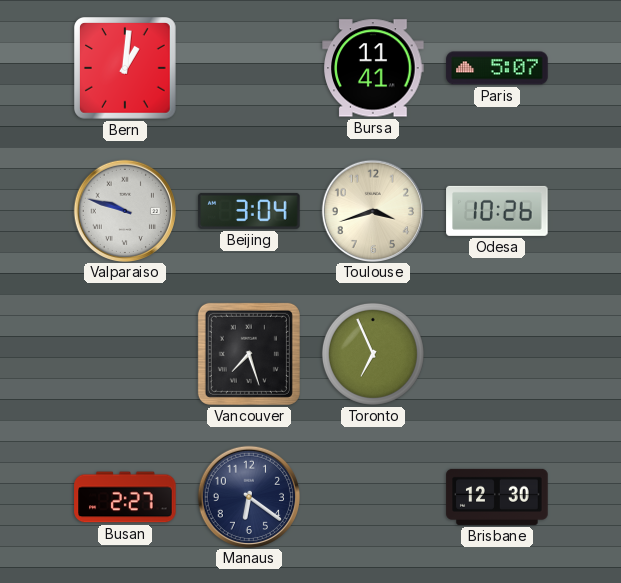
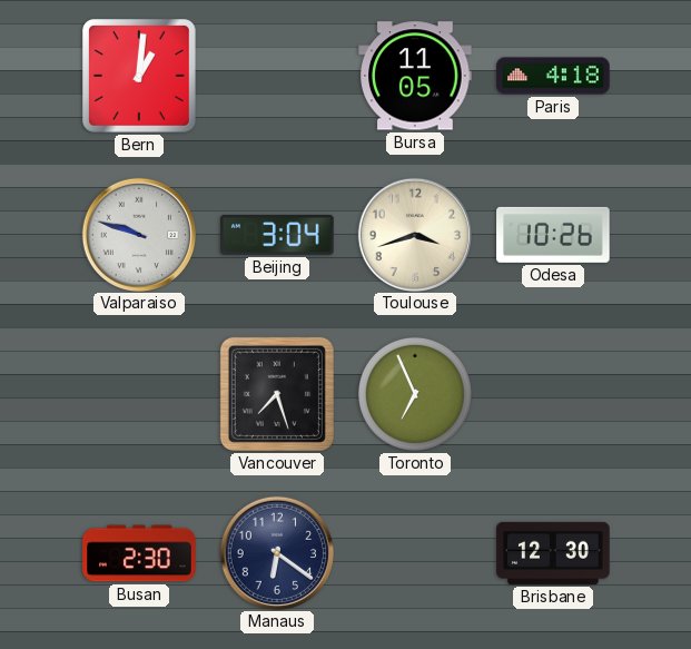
Bursa: 11:41 -> 11:05
Paris: 5:07 -> 4:18
Busan: 2:27 -> 2:30
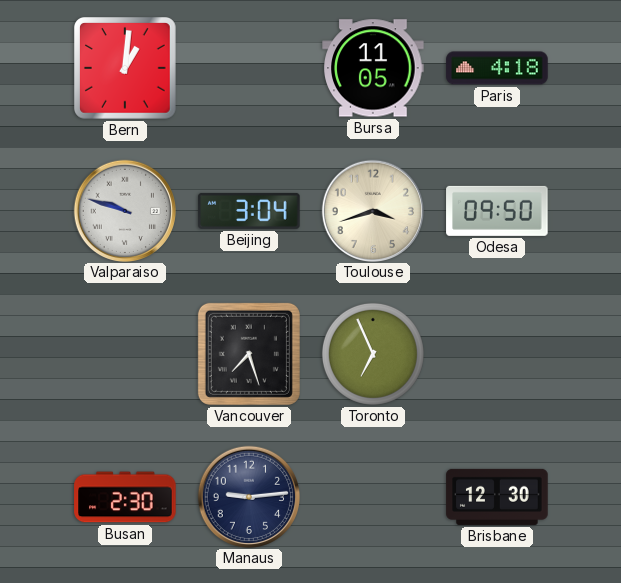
Odesa: 10:26 -> 09:50
Manaus: 6:21 -> 9:14
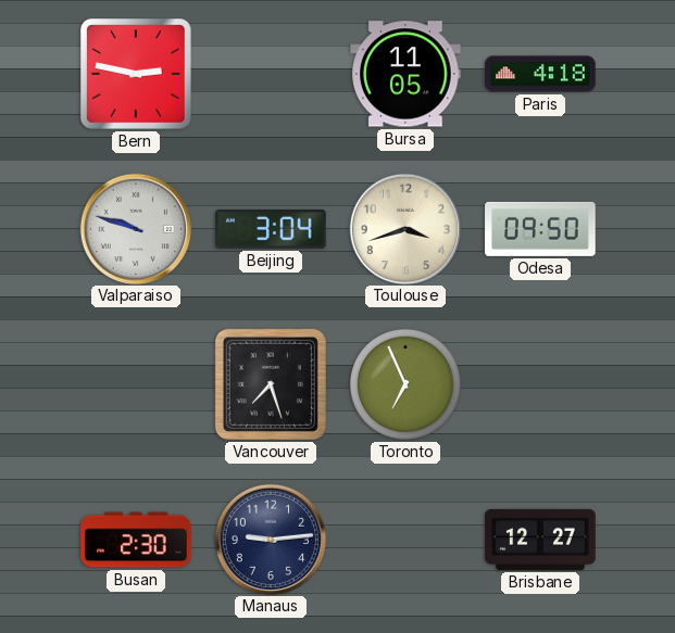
Bern: 1:01 -> 2:47
Brisbane: 12:30 -> 12:27
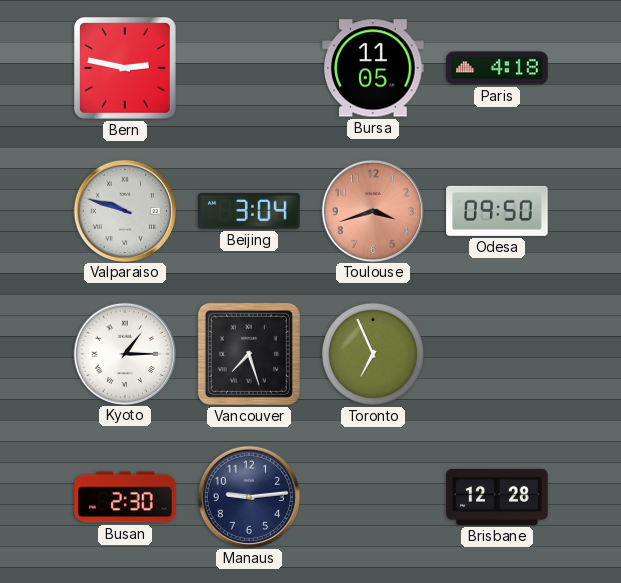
Toulouse dial: cream -> salmon
Kyoto: none -> 1:15
Brisbane: 12:27 -> 12:28
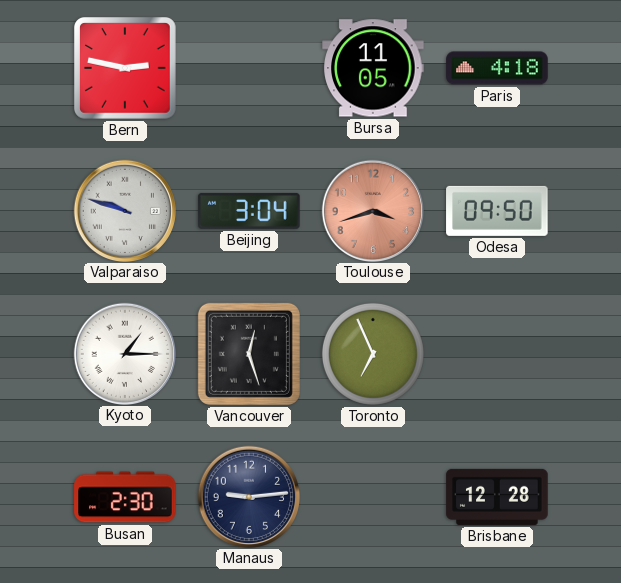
Vancouver: 7:27 -> 12:27
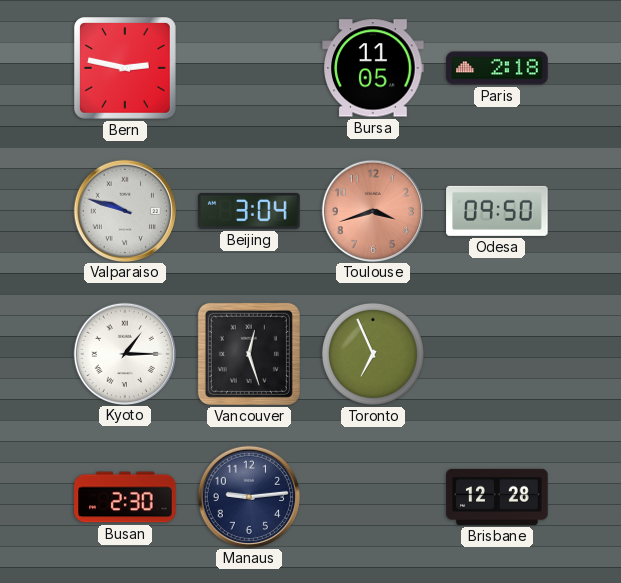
Paris: 4:18 -> 2:18
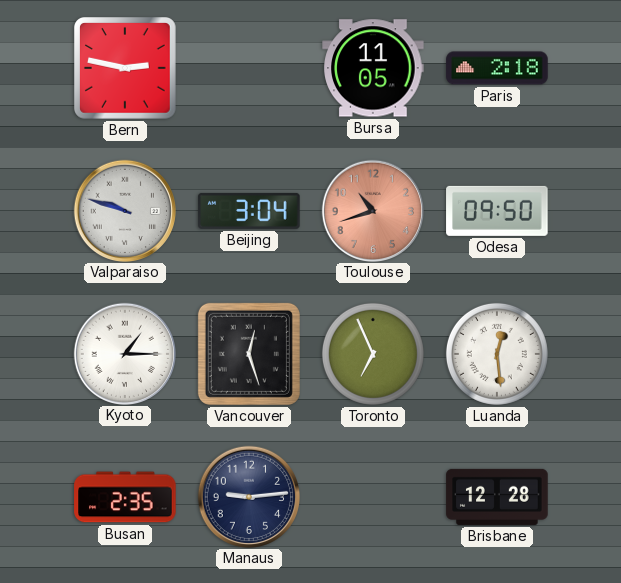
Toulouse: 3:42 -> 10:42
Luanda: none -> 12:29
Busan: 2:30 -> 2:35
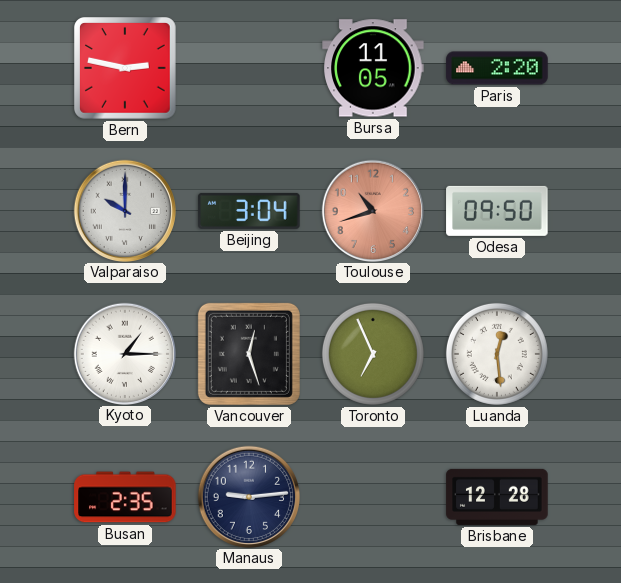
Paris: 2:18 -> 2:20
Valparaiso: 9:48 -> 10:00
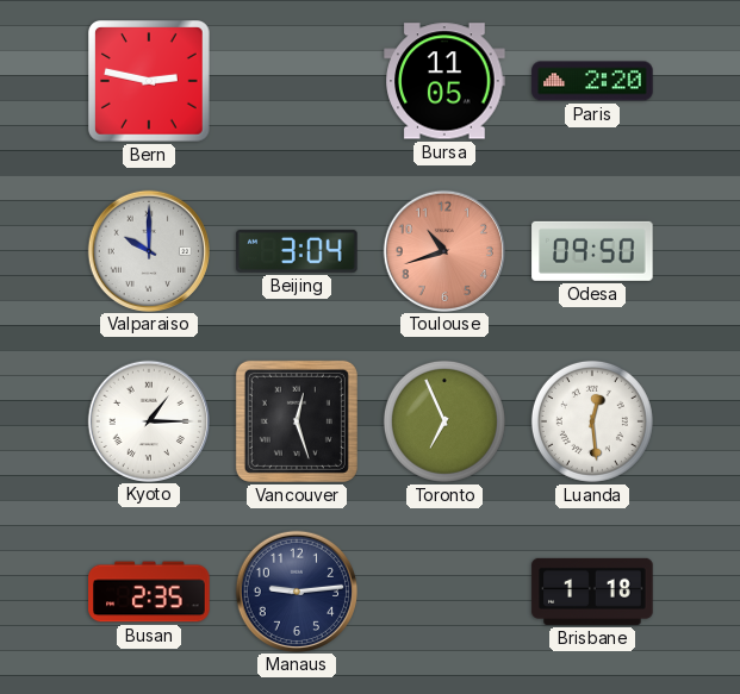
Brisbane: 12:28 -> 1:18
